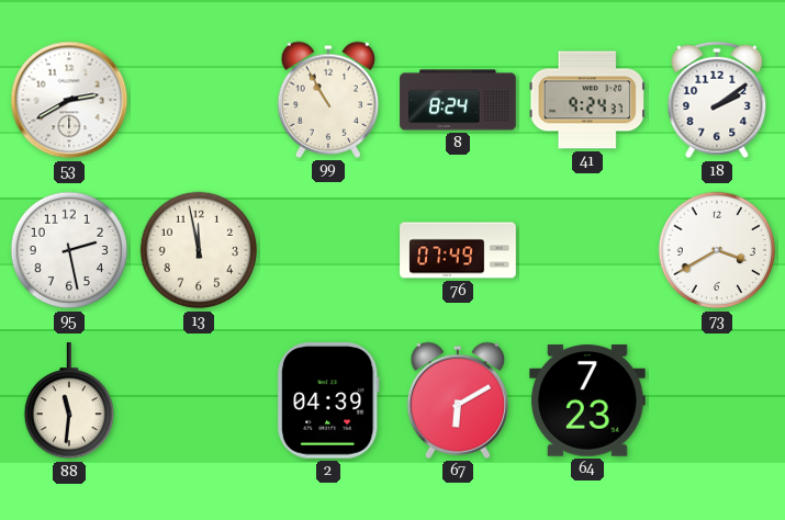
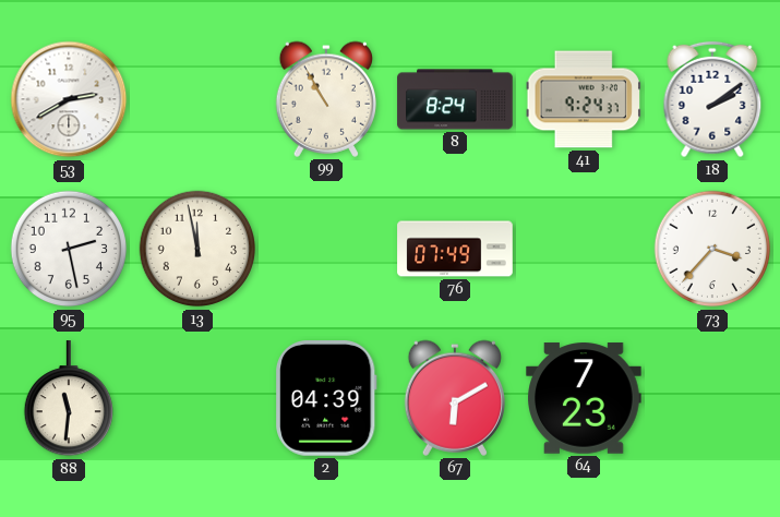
73: 3:40 -> 3:37
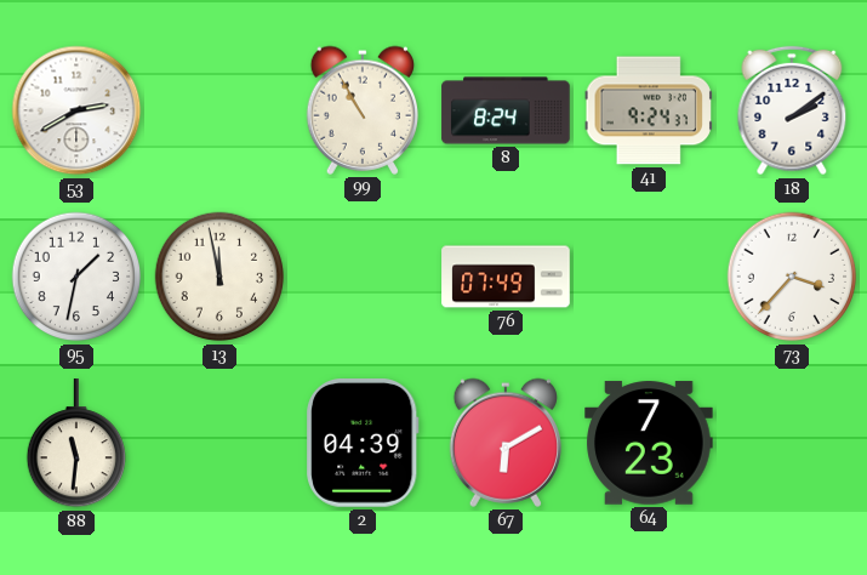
95: 2:28 -> 1:32
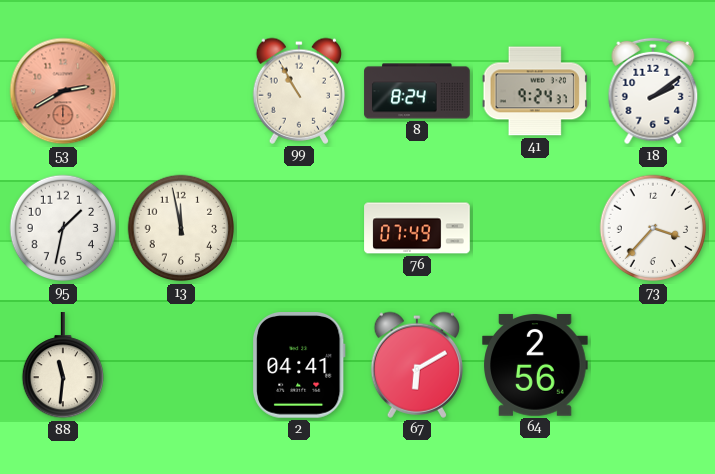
53 dial: white -> salmon
2: 04:39 -> 04:41
64: 7:23 -> 2:56
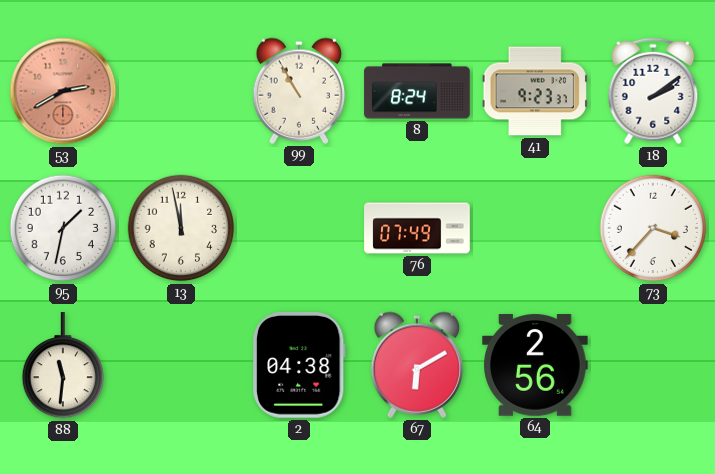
41: 9:24 -> 9:23
2: 04:41 -> 04:38
